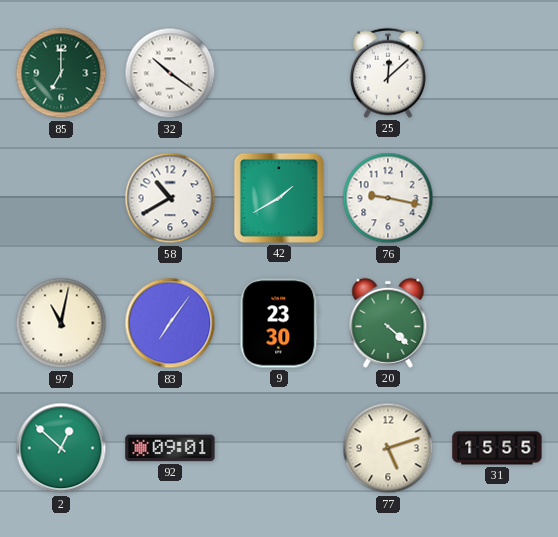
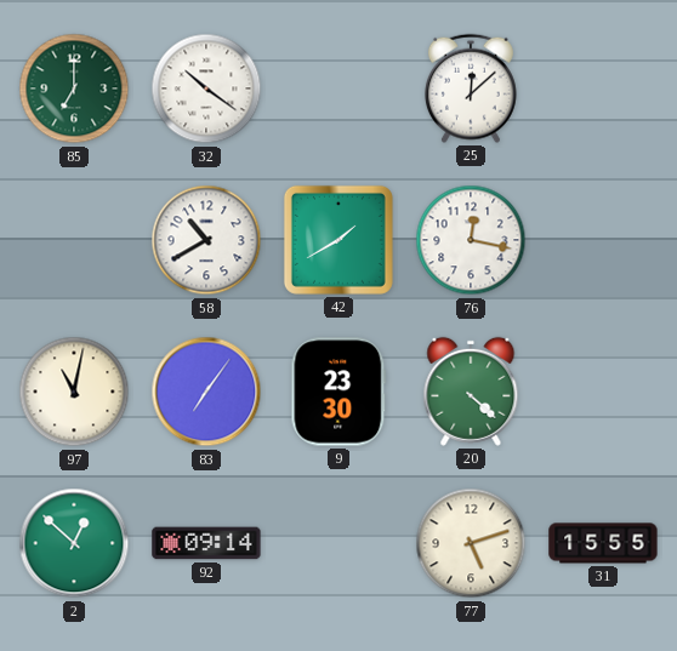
76: 9:17 -> 12:17
92: 09:01 -> 09:14
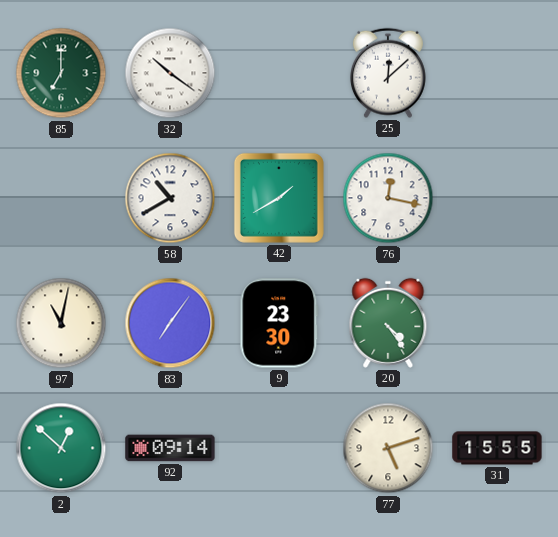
20: 4:22 -> 4:24
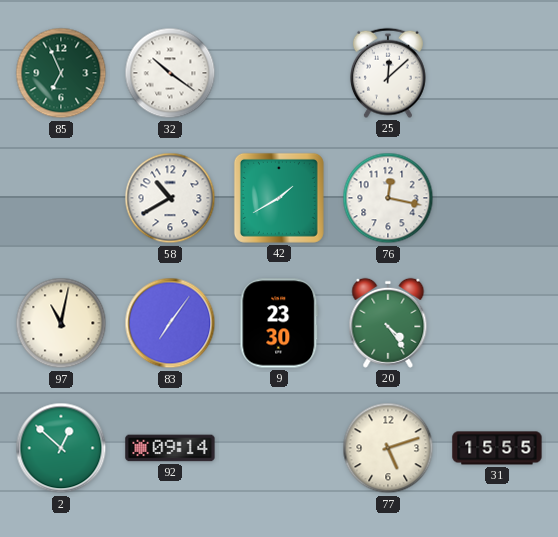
85: 7:00 -> 6:56
